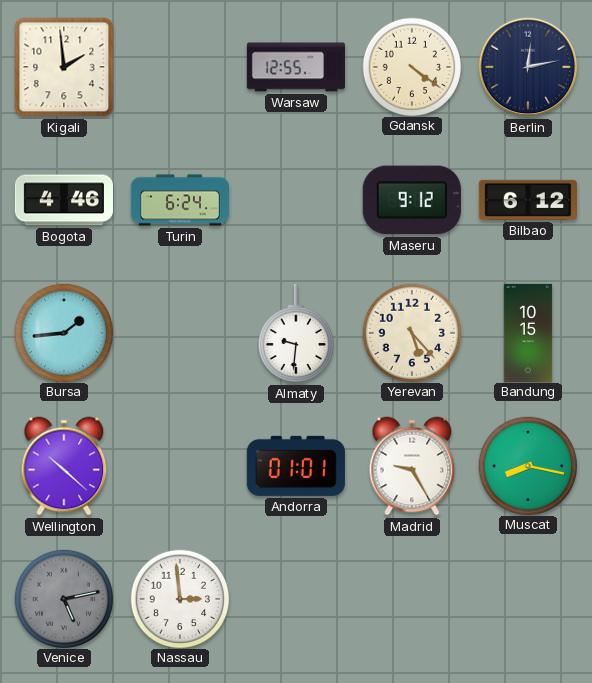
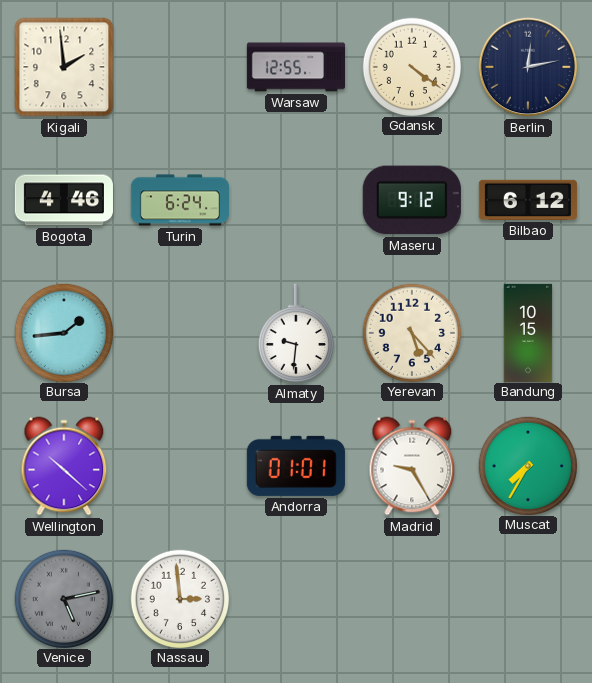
Muscat: 8:17 -> 7:35
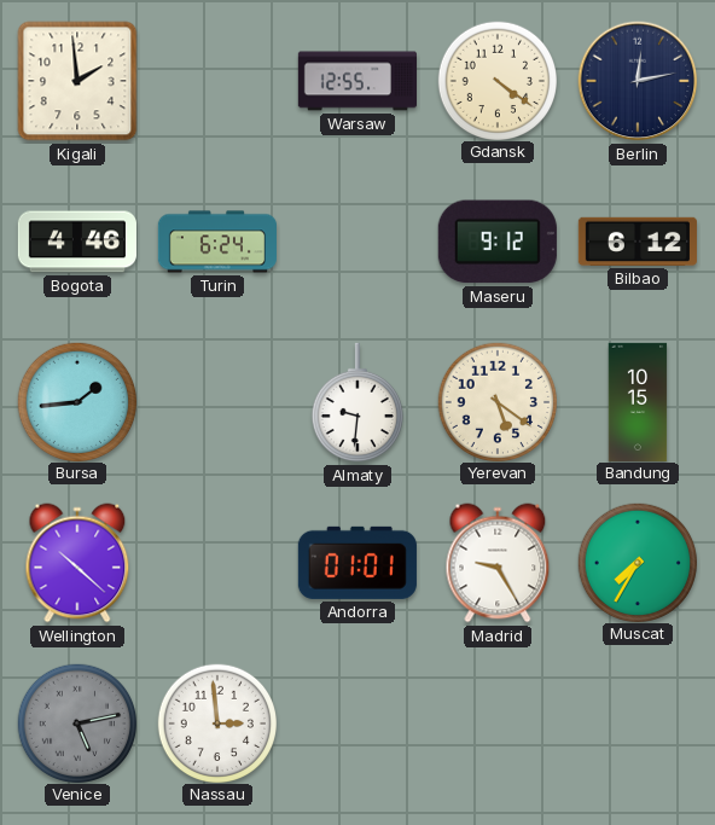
Yerevan: 5:23 -> 5:21
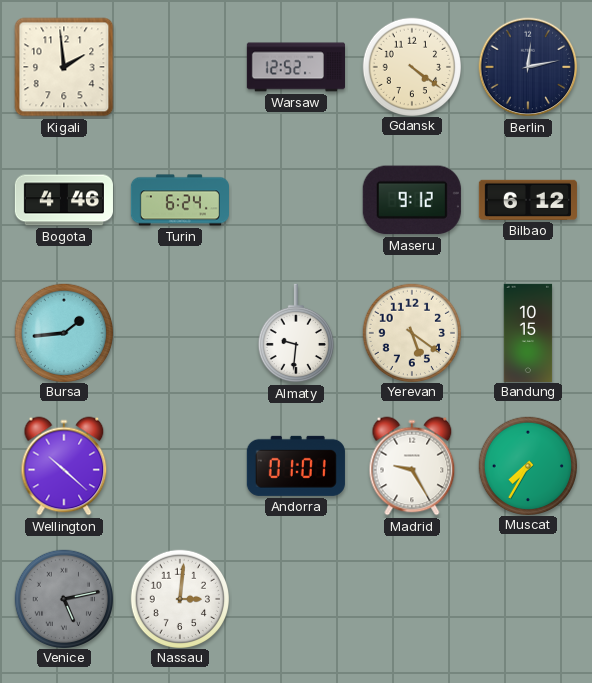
Warsaw: 12:55 -> 12:52
Nassau: 2:59 -> 3:01
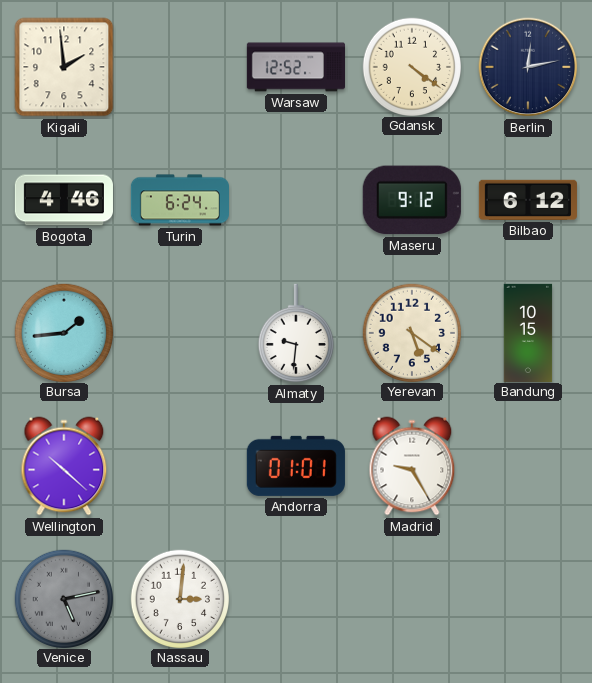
Muscat: 7:35 -> none
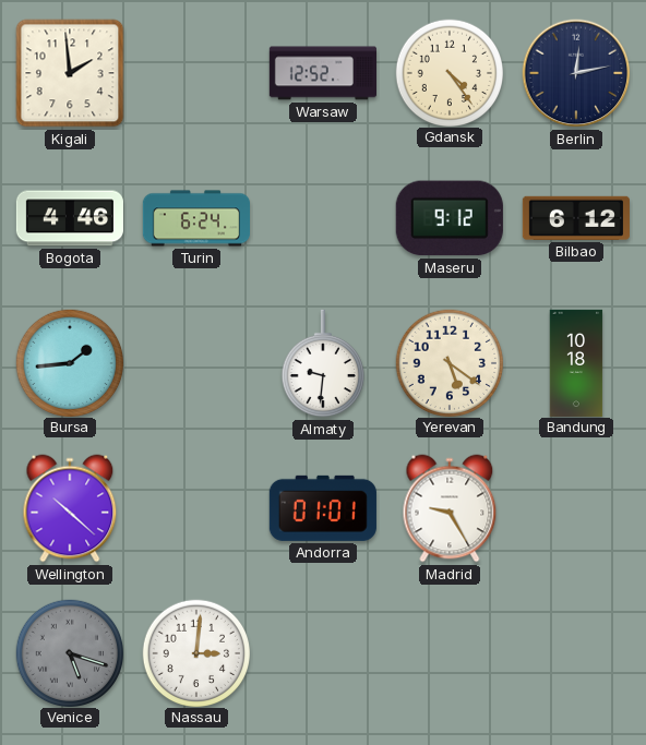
Gdansk: 4:21 -> 4:24
Bandung: 10:15 -> 10:18
Venice: 5:13 -> 5:18
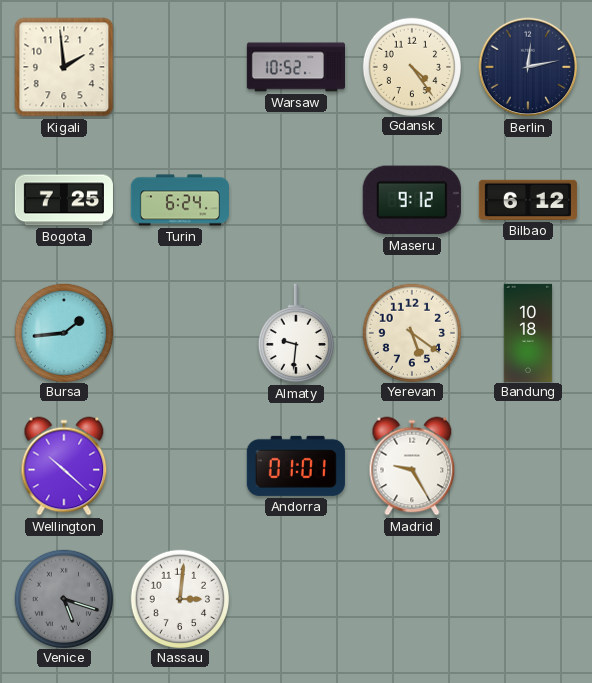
Warsaw: 12:52 -> 10:52
Bogota: 4:46 -> 7:25
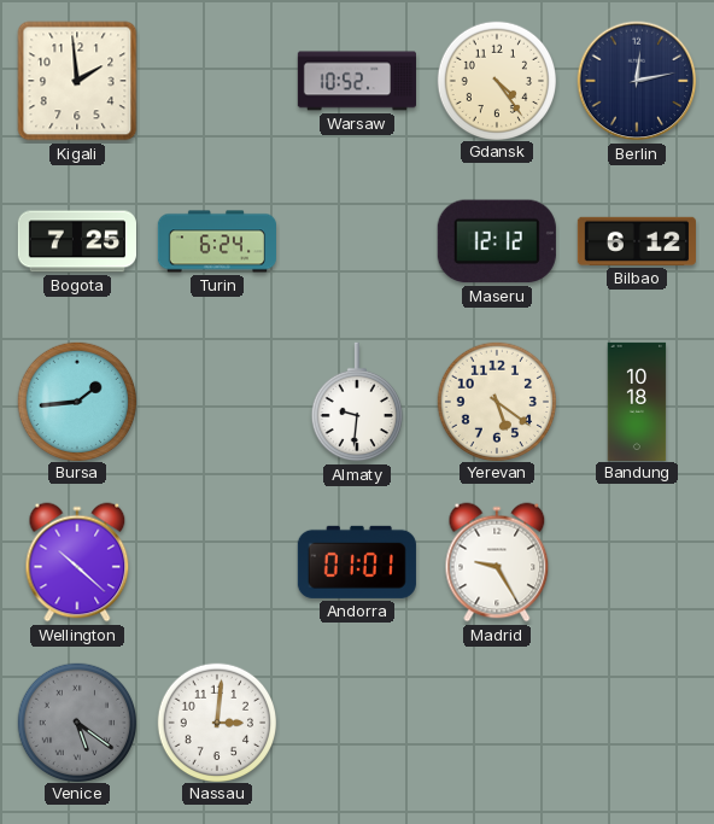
Maseru: 9:12 -> 12:12
Venice: 5:18 -> 5:21
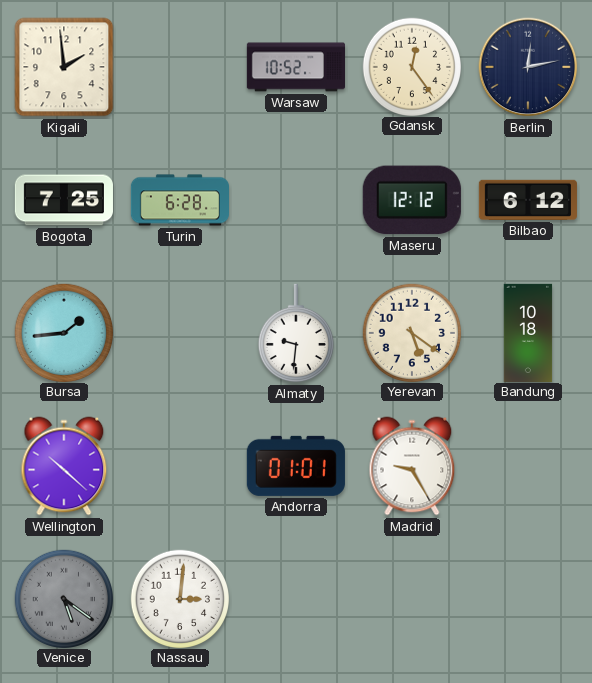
Gdansk: 4:24 -> 12:24
Turin: 6:24 -> 6:28
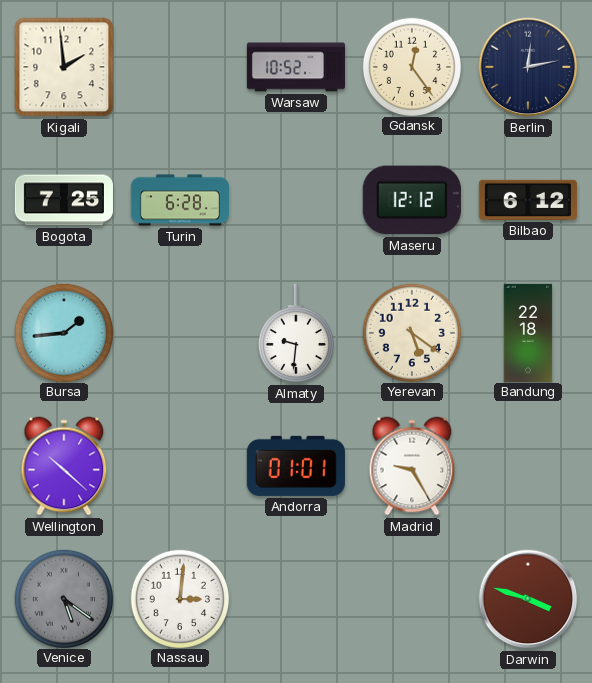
Bandung: 10:18 -> 22:18
Darwin: none -> 3:48
